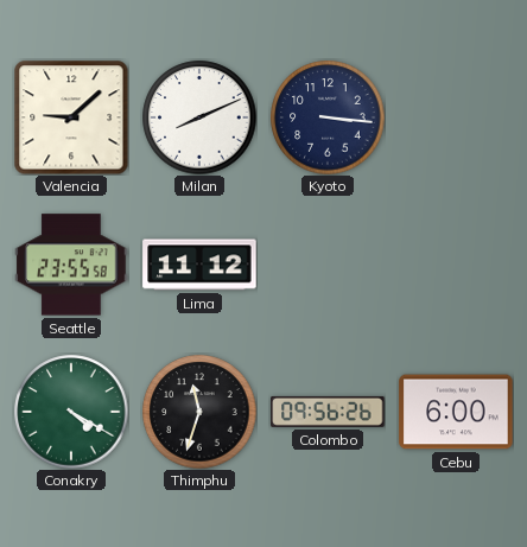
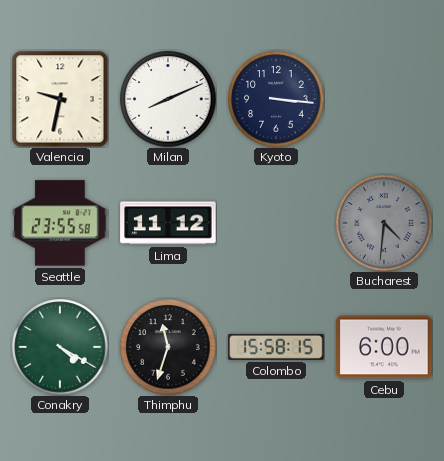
Valencia: 9:08 -> 9:32
Bucharest: none -> 4:31
Colombo: 09:56 -> 15:58
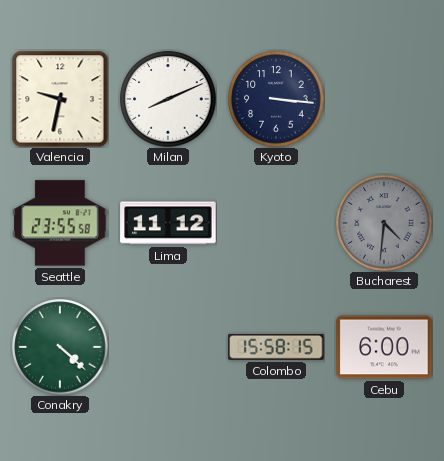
Conakry: 4:20 -> 4:22
Thimphu: 11:33 -> none
